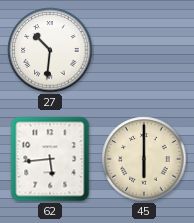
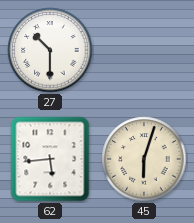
27: 10:31 -> 10:30
45: 6:00 -> 6:03
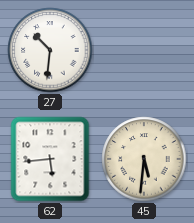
27: 10:30 -> 10:31
45: 6:03 -> 5:31
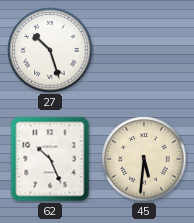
27: 10:31 -> 10:27
62: 5:44 -> 10:26
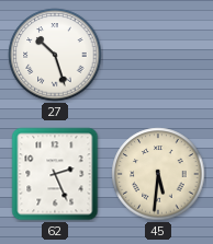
62: 10:26 -> 2:26
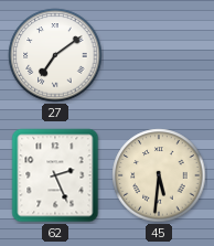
27: 10:27 -> 7:09
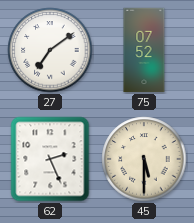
75: none -> 07:52
45: 5:31 -> 5:30
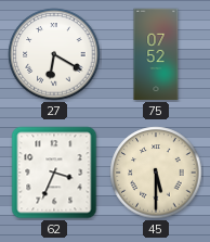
27: 7:09 -> 6:20
62: 2:26 -> 3:34
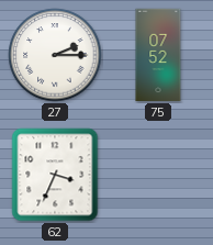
27: 6:20 -> 2:15
45: 5:30 -> none
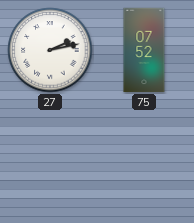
27: 2:15 -> 2:13
62: 3:34 -> none
